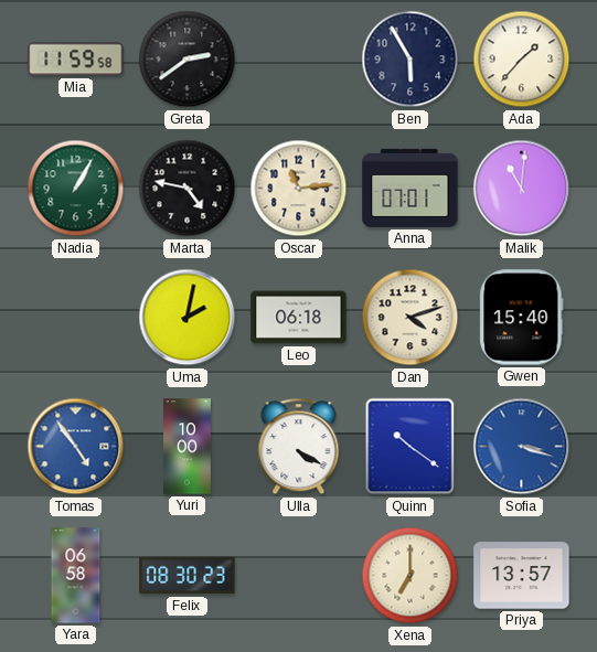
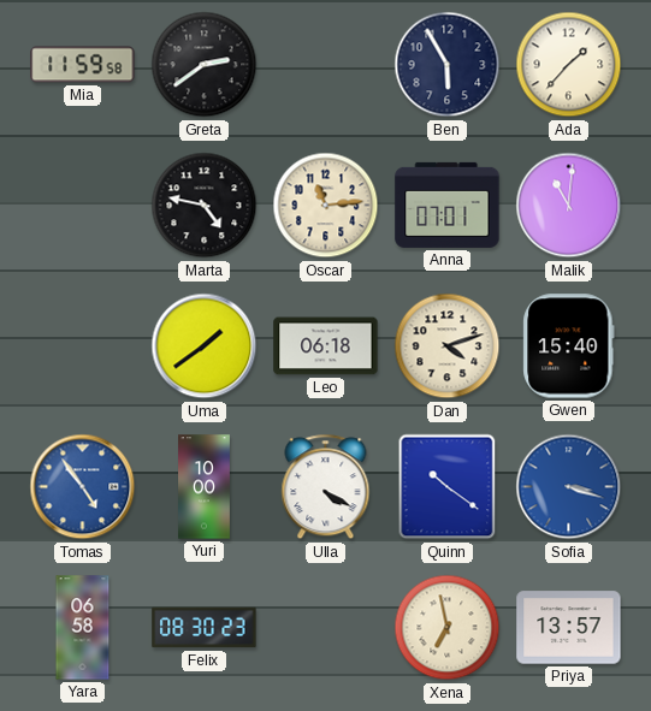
Nadia: 1:05 -> none
Uma: 2:02 -> 1:39
Xena: 7:00 -> 6:58
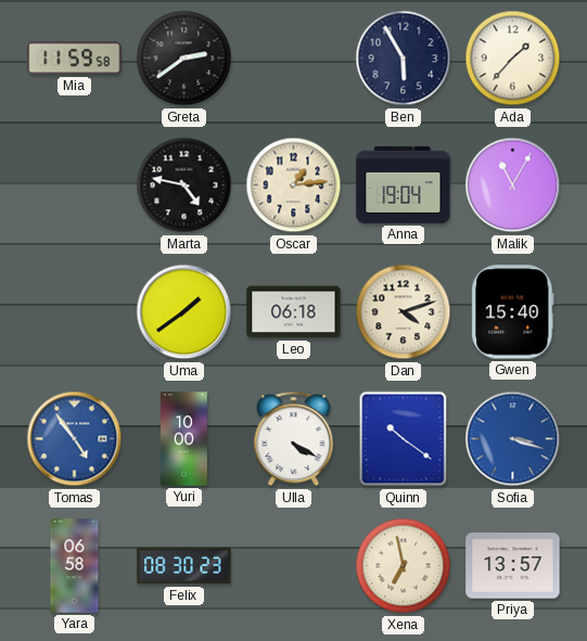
Oscar: 11:14 -> 1:14
Anna: 07:01 -> 19:04
Malik: 11:01 -> 11:05
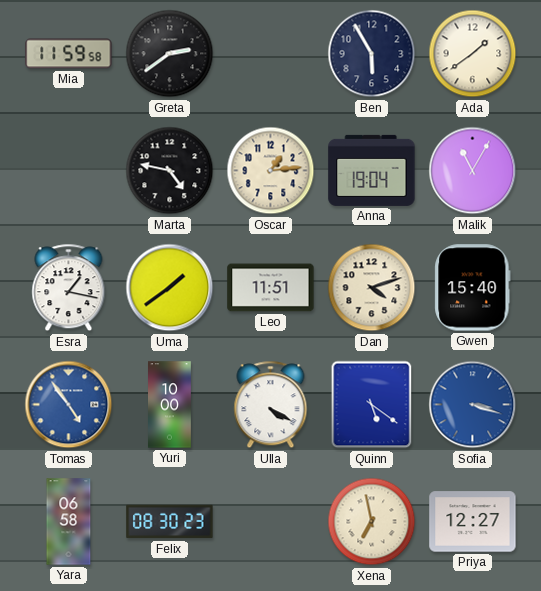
Ada: 1:37 -> 1:39
Esra: none -> 1:17
Leo: 06:18 -> 11:51
Quinn: 10:21 -> 5:21
Priya: 13:57 -> 12:27
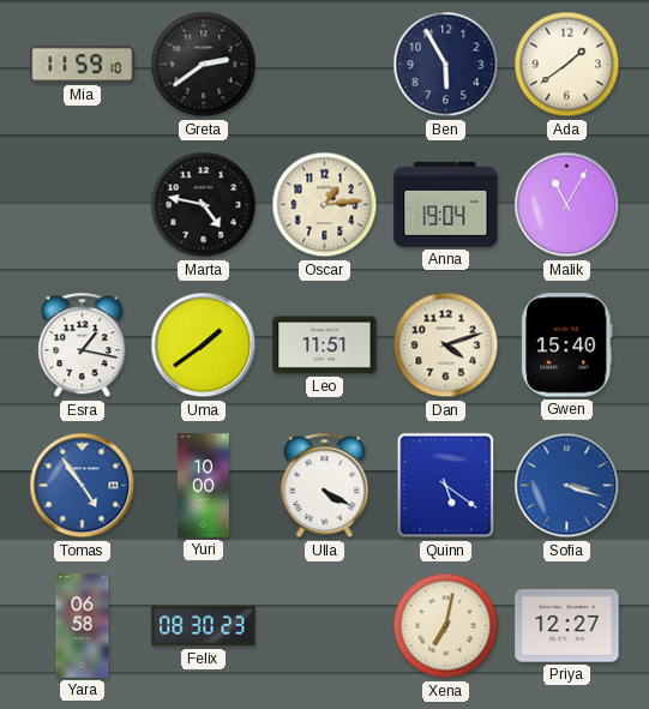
Mia: 11:59:58 -> 11:59:10
Xena: 6:58 -> 7:02
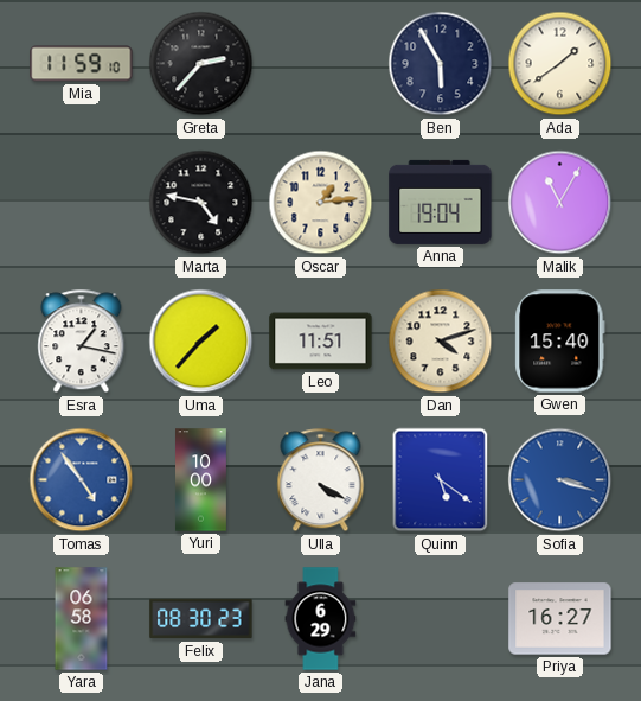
Greta: 2:39 -> 2:37
Uma: 1:39 -> 1:37
Jana: none -> 6:29
Xena: 7:02 -> none
Priya: 12:27 -> 16:27
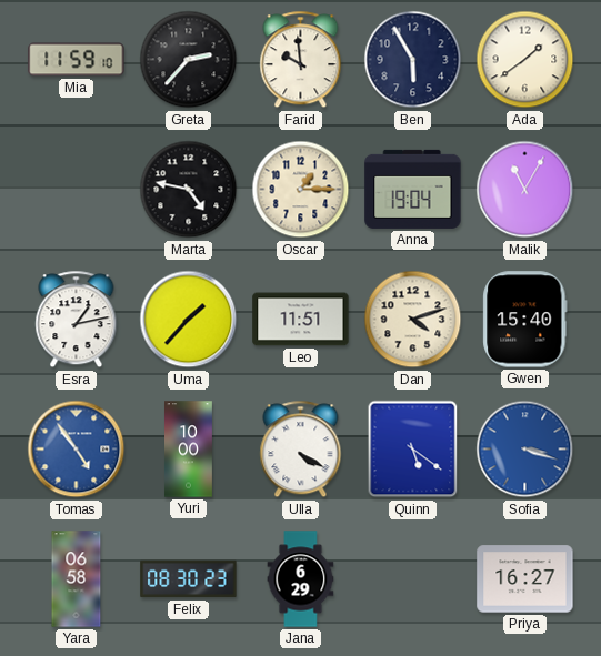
Farid: none -> 9:59
Oscar: 1:14 -> 1:15
Esra: 1:17 -> 1:13
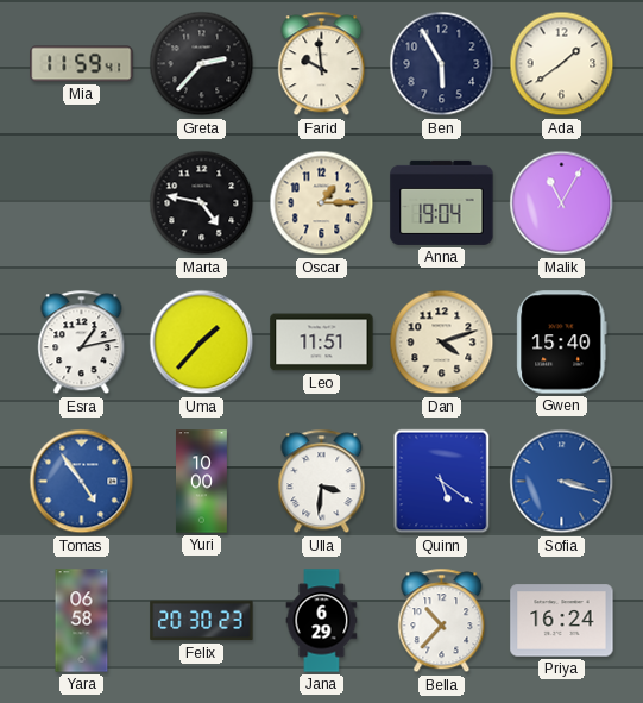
Mia: 11:59:10 -> 11:59:41
Ulla: 4:20 -> 3:31
Felix: 08:30 -> 20:30
Bella: none -> 10:37
Priya: 16:27 -> 16:24
